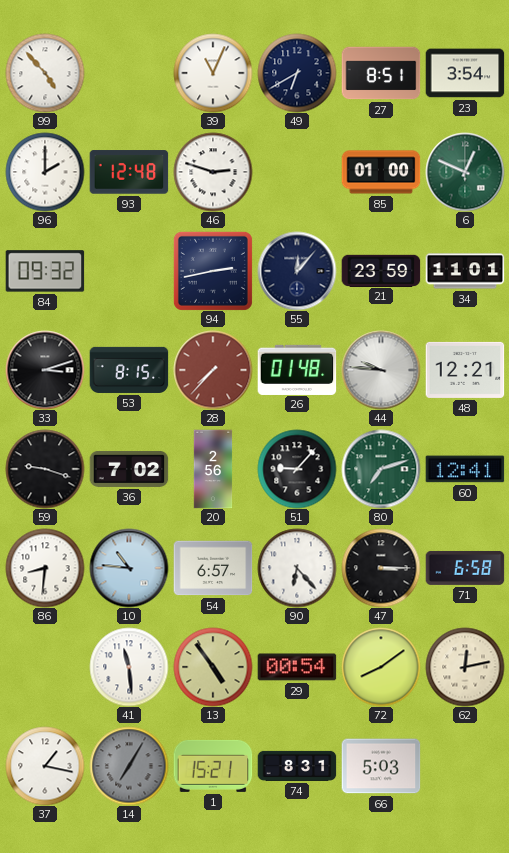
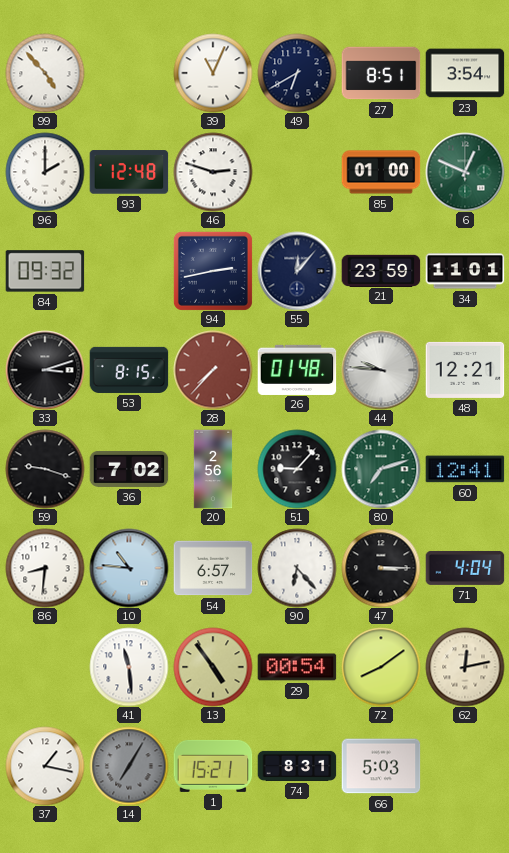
71: 6:58 -> 4:04
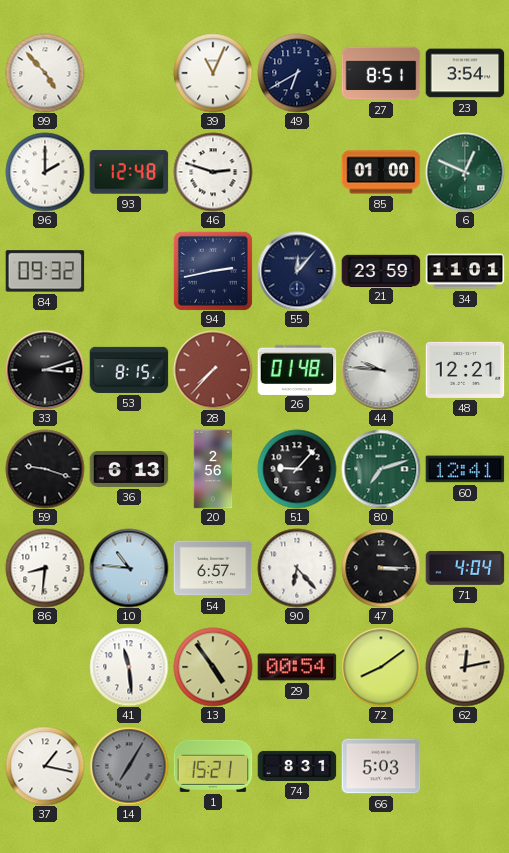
36: 7:02 -> 6:13
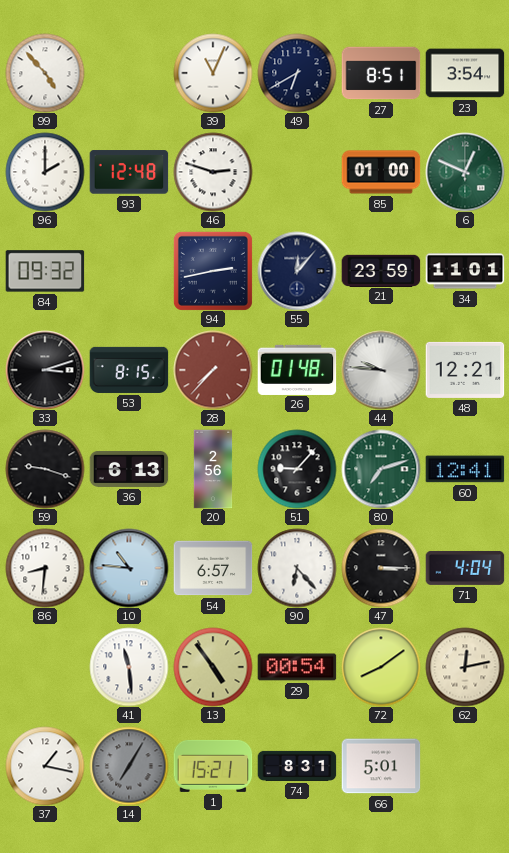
66: 5:03 -> 5:01
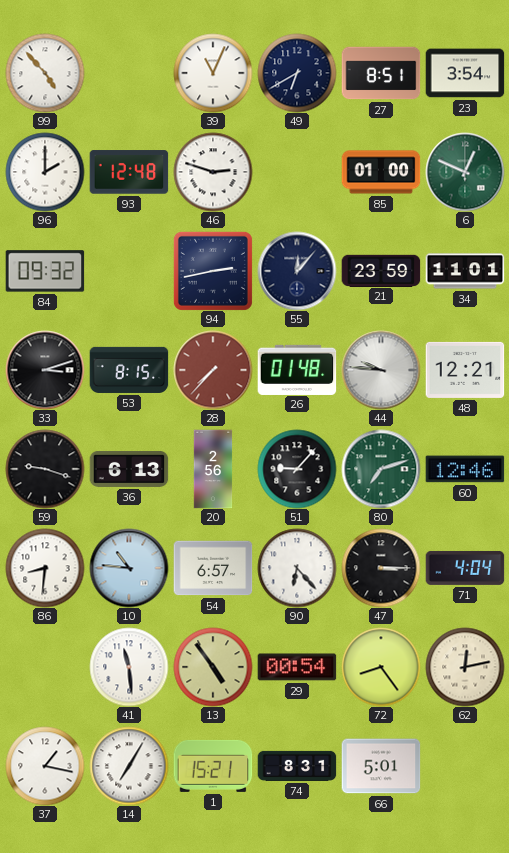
60: 12:41 -> 12:46
72: 8:09 -> 8:24
14 dial: grey -> white
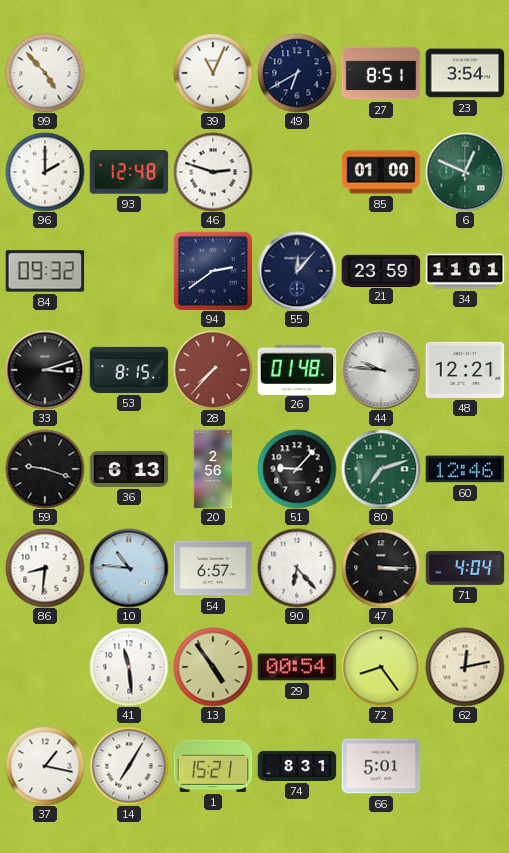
94: 2:43 -> 2:39
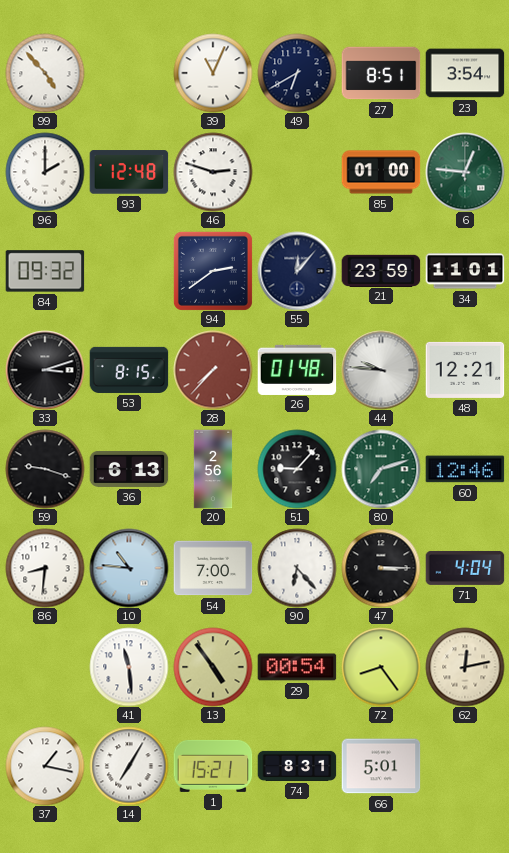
6: 12:49 -> 12:46
54: 6:57 -> 7:00
